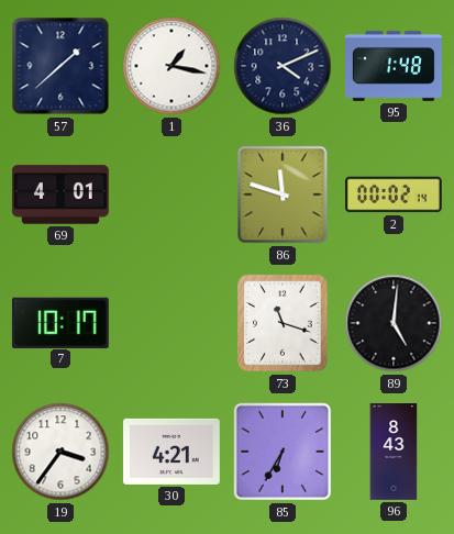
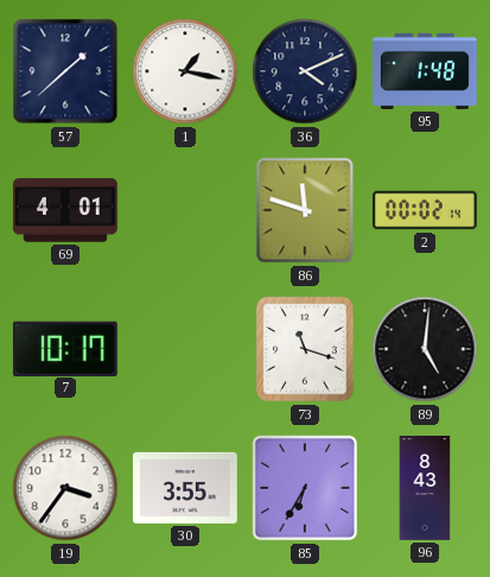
30: 4:21 -> 3:55
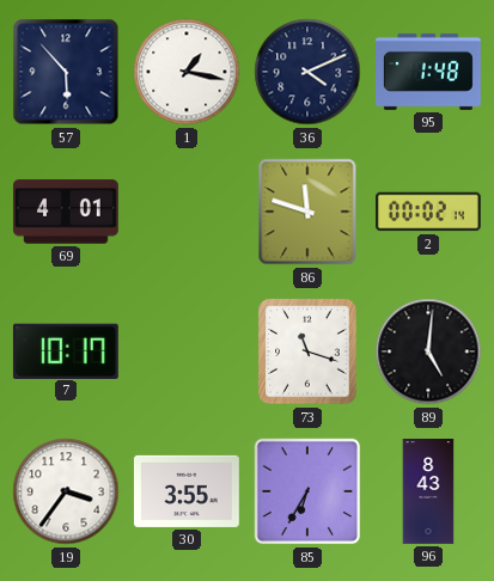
57: 1:38 -> 5:53
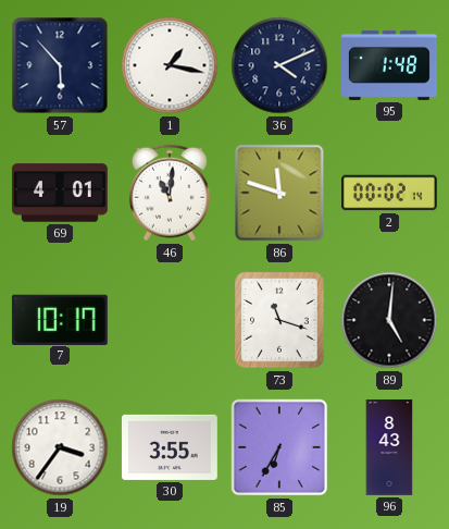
46: none -> 11:01
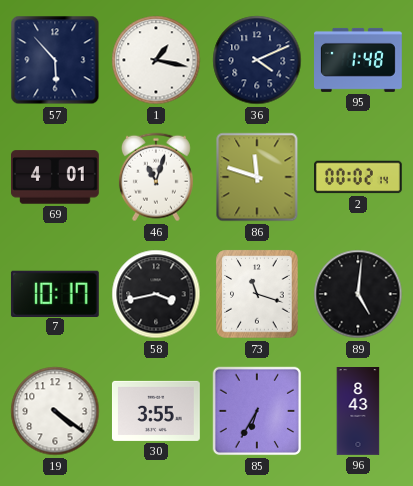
46: 11:01 -> 11:03
58: none -> 3:43
19: 3:36 -> 4:21
